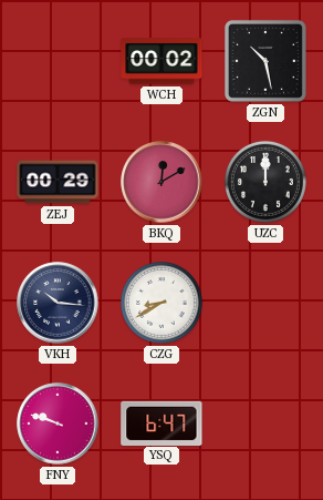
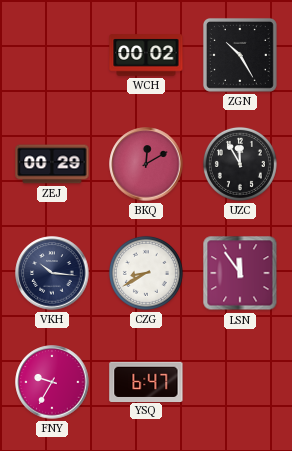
ZGN: 10:28 -> 10:25
UZC: 12:00 -> 11:55
LSN: none -> 11:54
FNY: 9:48 -> 9:35
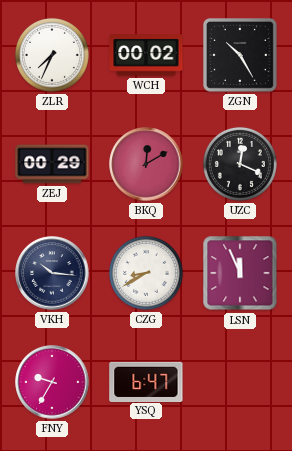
ZLR: none -> 7:34
UZC: 11:55 -> 12:19
LSN: 11:54 -> 11:56
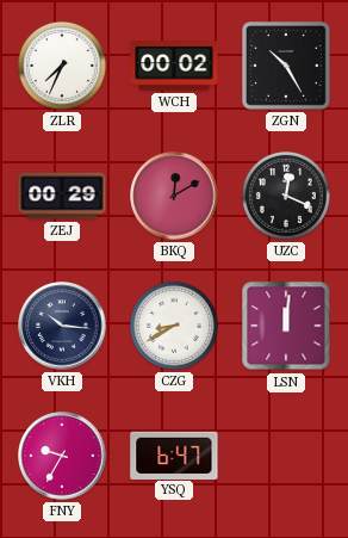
LSN: 11:56 -> 12:01
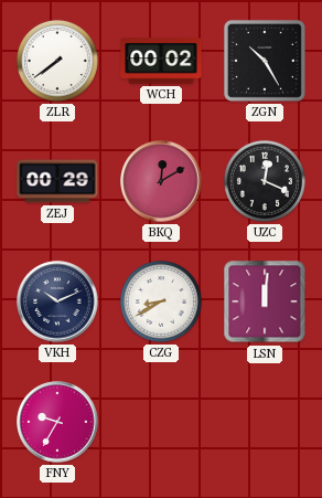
ZLR: 7:34 -> 7:39
VKH: 10:16 -> 10:11
YSQ: 6:47 -> none
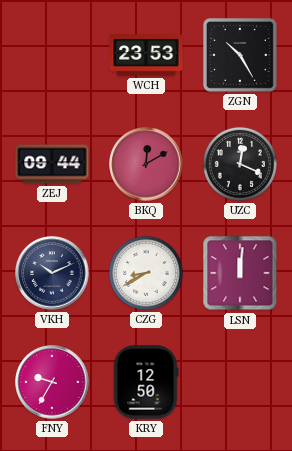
ZLR: 7:39 -> none
WCH: 00:02 -> 23:53
ZEJ: 00:29 -> 09:44
KRY: none -> 12:50
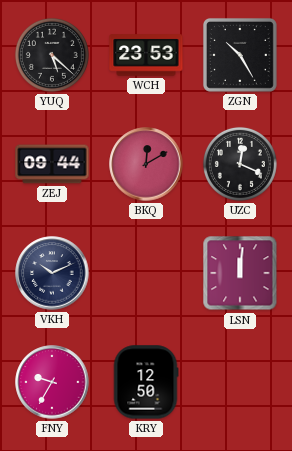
YUQ: none -> 5:22
CZG: 8:40 -> none
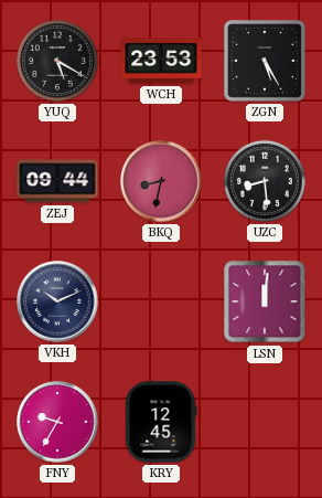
YUQ: 5:22 -> 5:20
ZGN: 10:25 -> 5:25
BKQ: 12:10 -> 8:32
UZC: 12:19 -> 8:29
KRY: 12:50 -> 12:45
